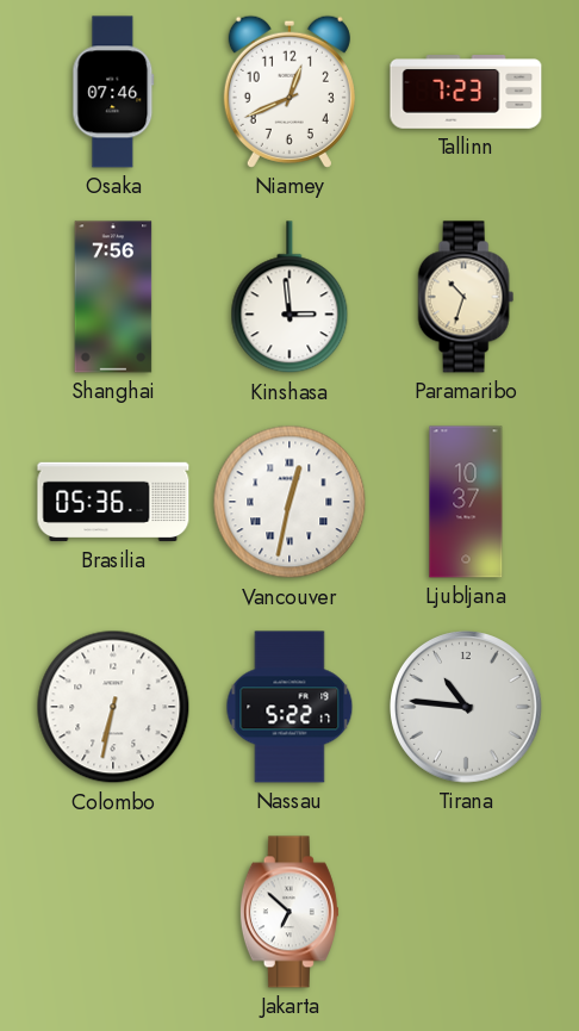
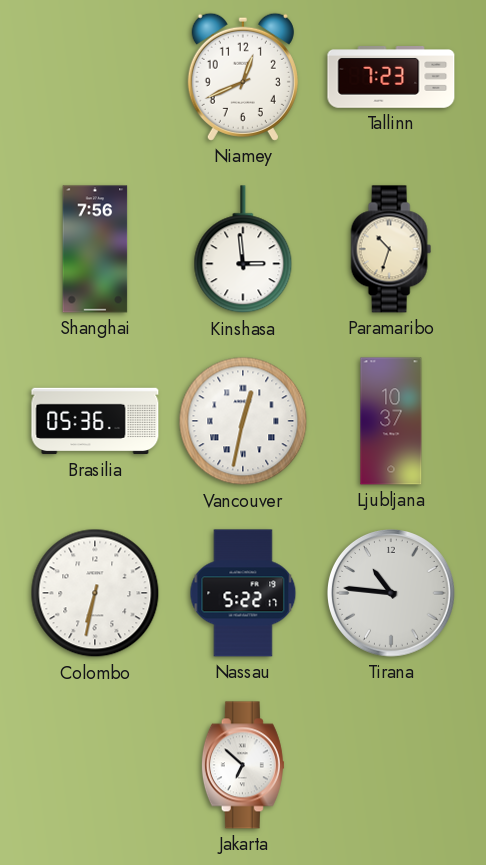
Osaka: 07:46 -> none
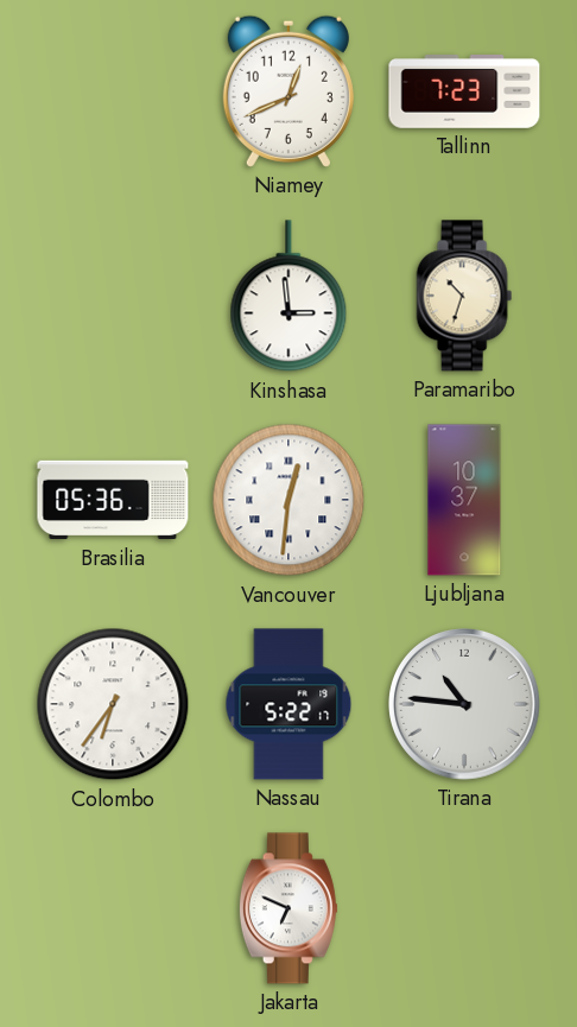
Shanghai: 7:56 -> none
Vancouver: 12:32 -> 12:31
Colombo: 6:32 -> 6:36
Jakarta: 6:52 -> 6:49
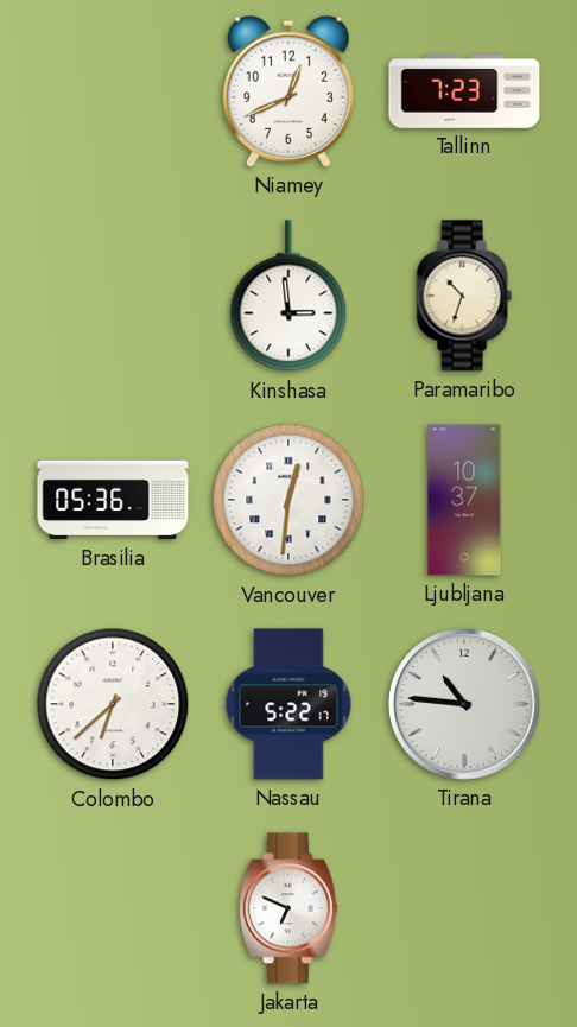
Colombo: 6:36 -> 6:38
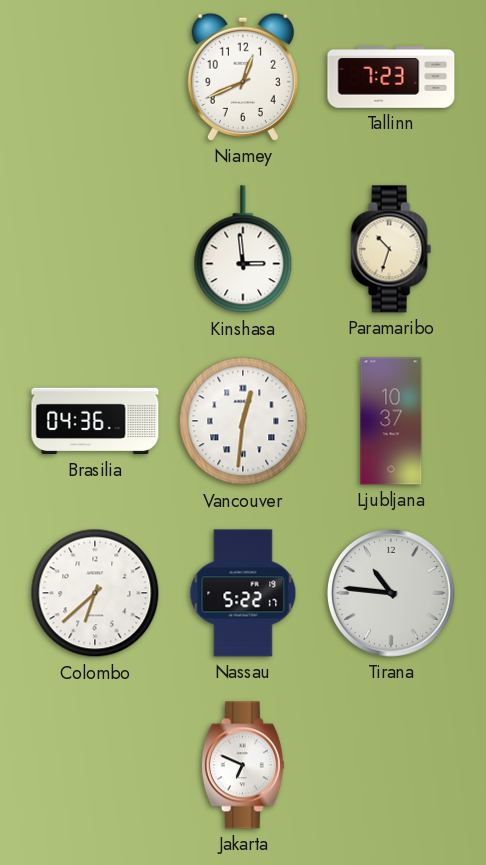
Brasilia: 05:36 -> 04:36
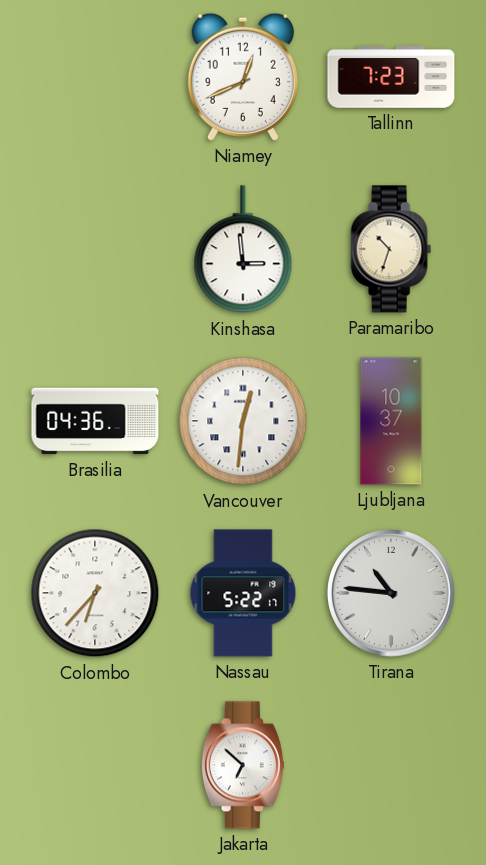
Colombo: 6:38 -> 6:37
Jakarta: 6:49 -> 6:52
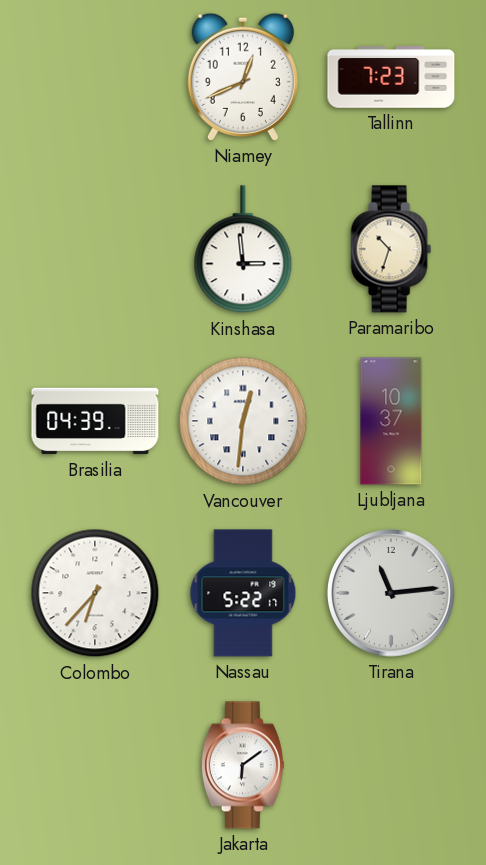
Brasilia: 04:36 -> 04:39
Tirana: 10:46 -> 11:14
Jakarta: 6:52 -> 6:09
